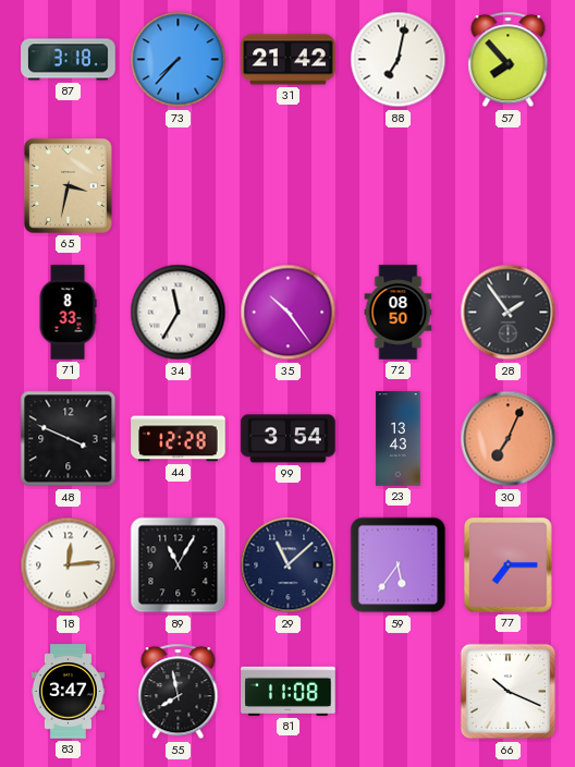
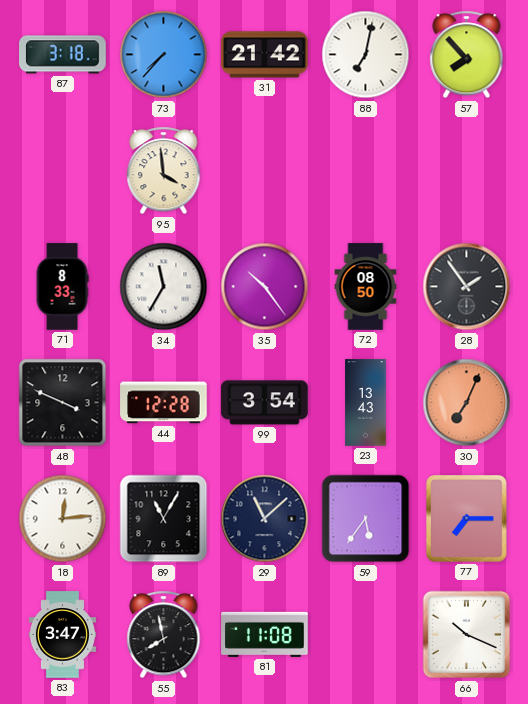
65: 3:32 -> none
95: none -> 3:59
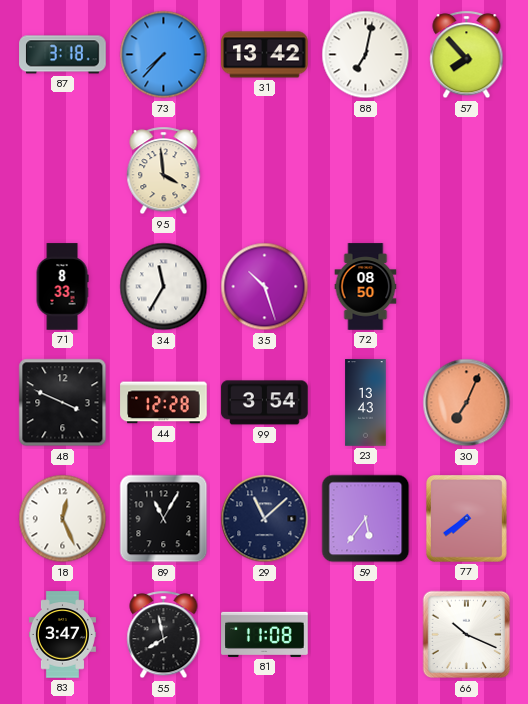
31: 21:42 -> 13:42
35: 10:24 -> 10:27
28: 1:54 -> none
18: 12:14 -> 12:26
77: 7:15 -> 7:39
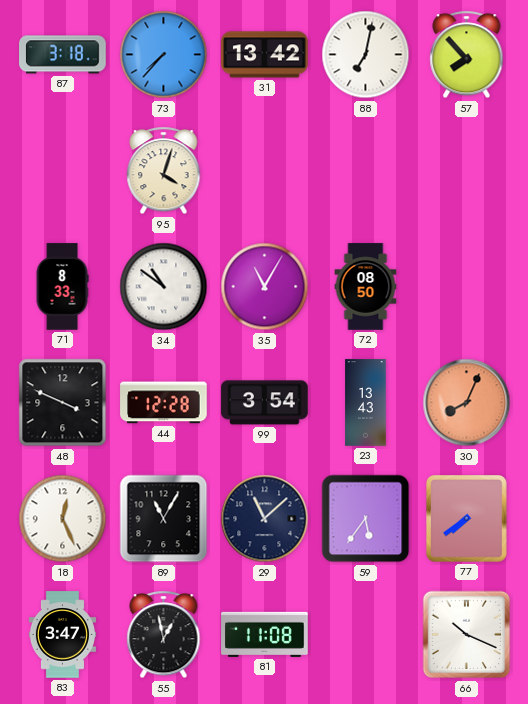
95: 3:59 -> 4:03
34: 11:35 -> 10:51
35: 10:27 -> 11:05
30: 7:04 -> 8:04
55: 7:58 -> 12:58
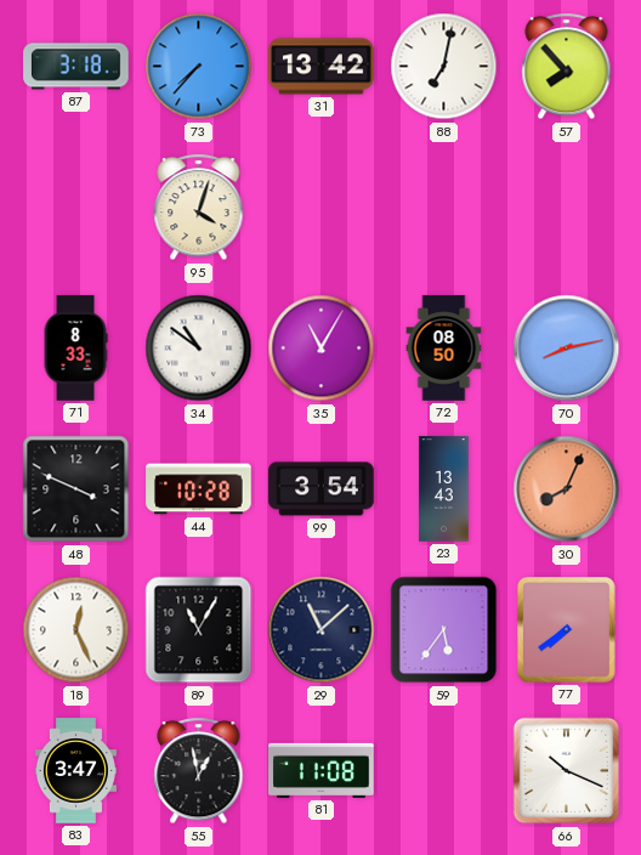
70: none -> 8:13
44: 12:28 -> 10:28
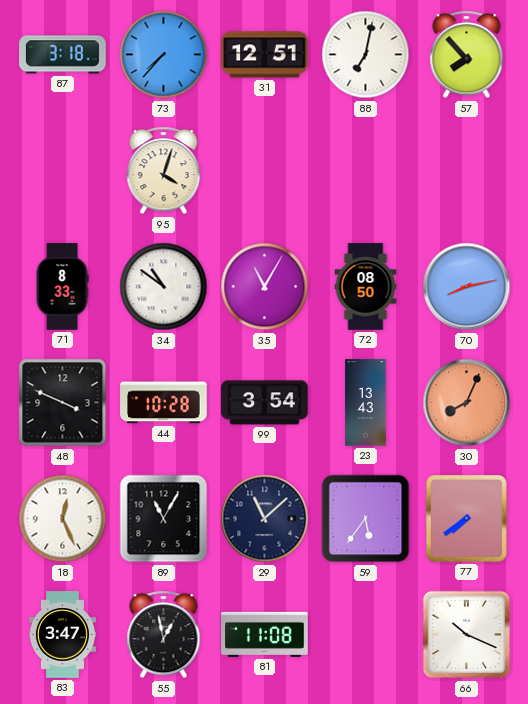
31: 13:42 -> 12:51
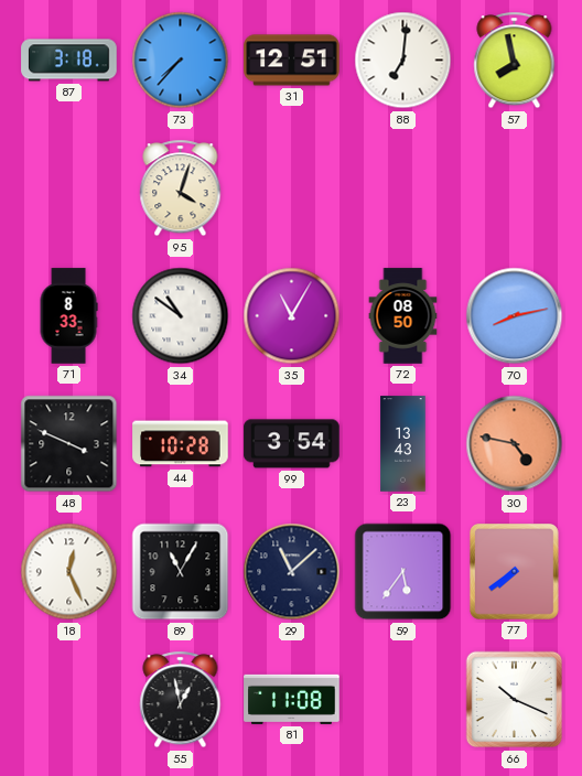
88: 7:02 -> 7:01
57: 7:53 -> 7:58
30: 8:04 -> 4:47
83: 3:47 -> none
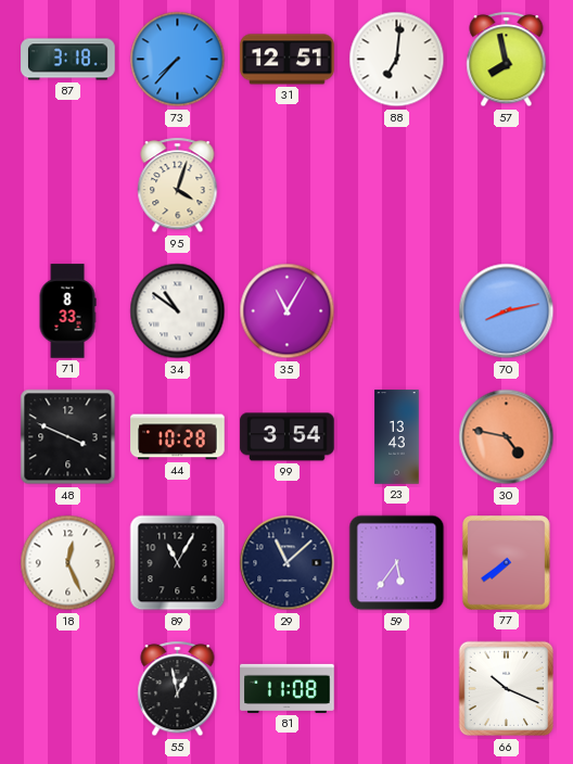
72: 08:50 -> none
